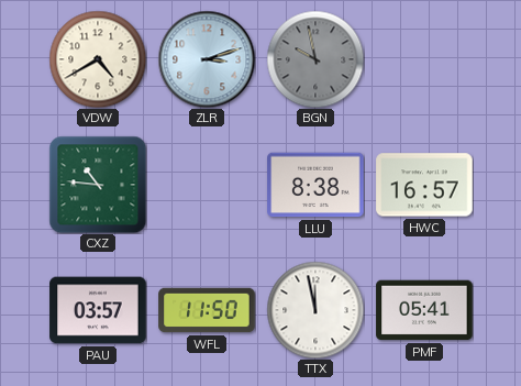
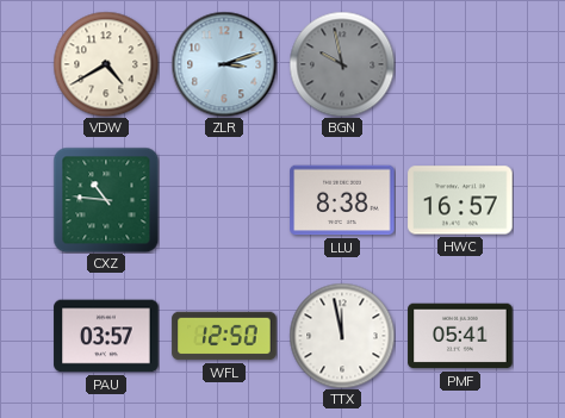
WFL: 11:50 -> 12:50
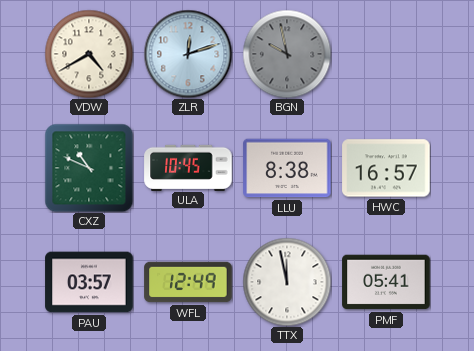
ZLR: 3:12 -> 12:12
CXZ: 10:46 -> 10:49
ULA: none -> 10:45
WFL: 12:50 -> 12:49
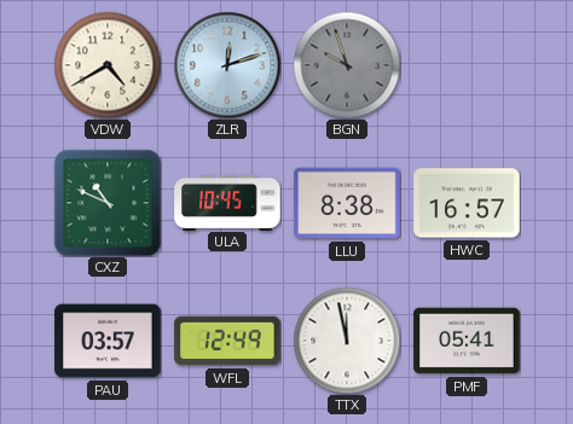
BGN: 9:58 -> 9:57
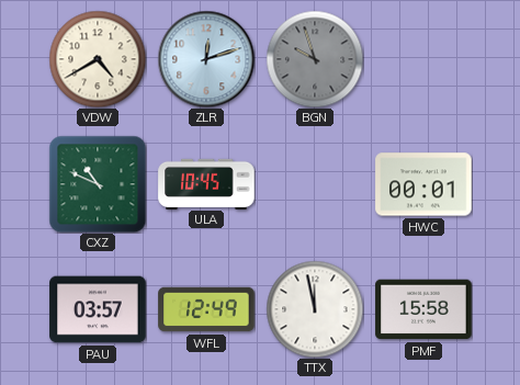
LLU: 8:38 -> none
HWC: 16:57 -> 00:01
PMF: 05:41 -> 15:58
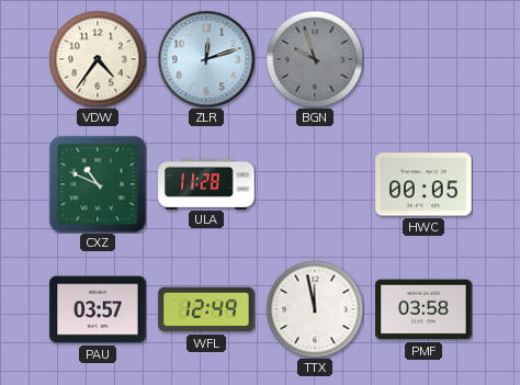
VDW: 4:40 -> 4:36
ULA: 10:45 -> 11:28
HWC: 00:01 -> 00:05
PMF: 15:58 -> 03:58
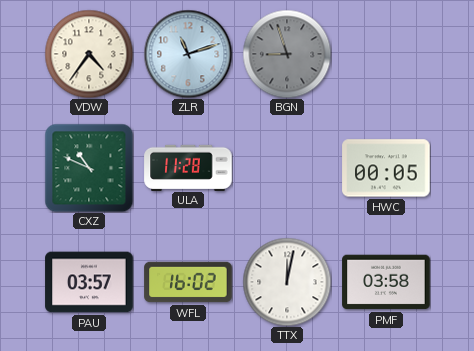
ZLR: 12:12 -> 11:12
BGN: 9:57 -> 8:57
WFL: 12:49 -> 16:02
TTX: 11:58 -> 12:02
